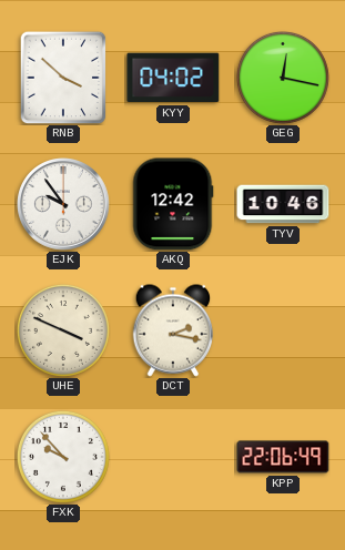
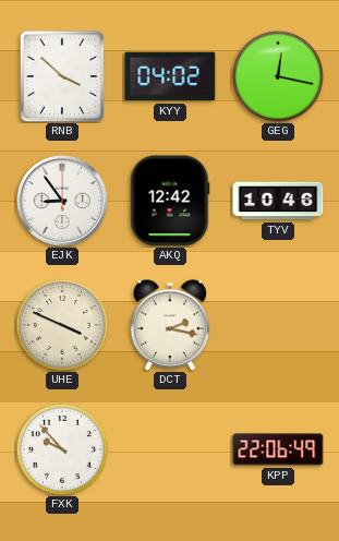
EJK: 9:54 -> 8:54
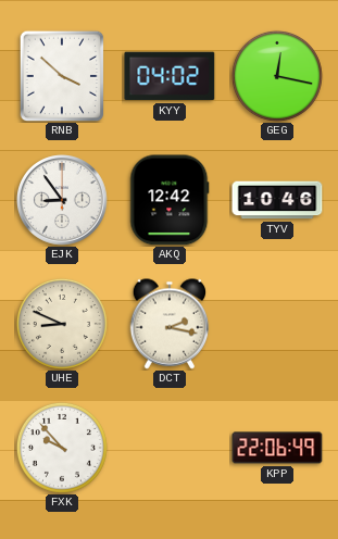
UHE: 3:49 -> 8:49
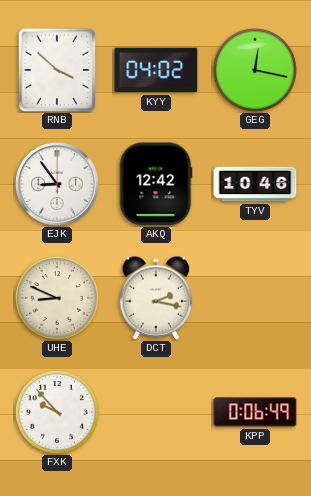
KPP: 22:06 -> 0:06
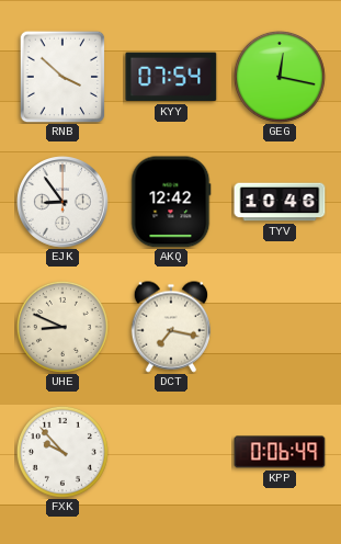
KYY: 04:02 -> 07:54
DCT: 2:17 -> 7:17
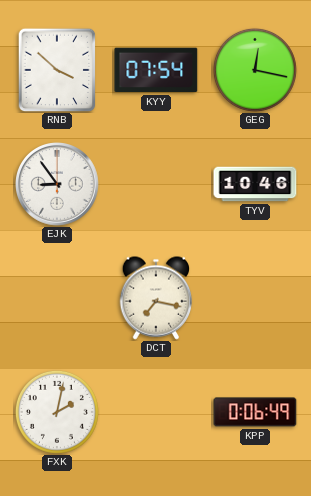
AKQ: 12:42 -> none
UHE: 8:49 -> none
FXK: 9:53 -> 2:02
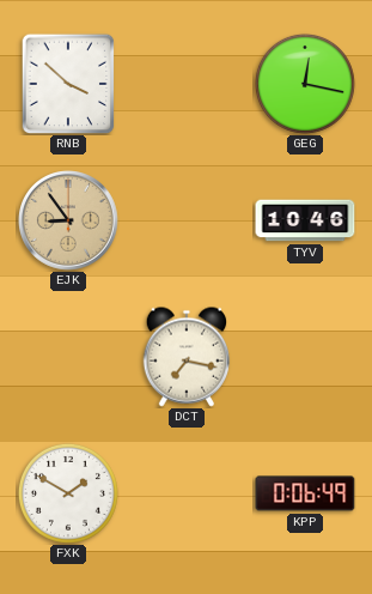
KYY: 07:54 -> none
EJK dial: white -> champagne
FXK: 2:02 -> 1:50
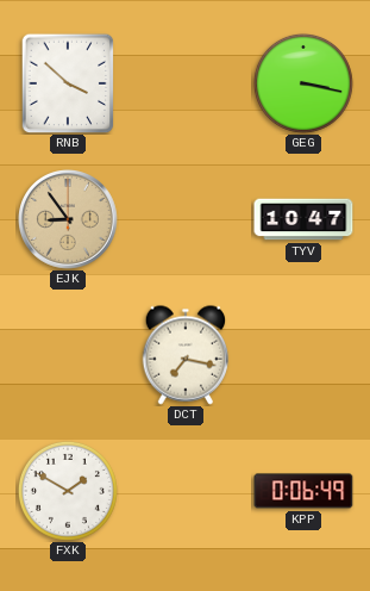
GEG: 12:17 -> 3:17
TYV: 10:46 -> 10:47
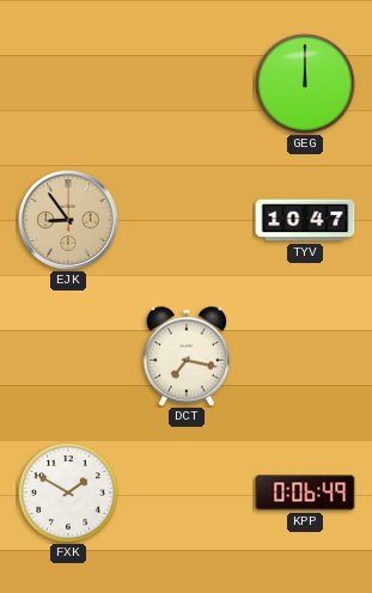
RNB: 3:52 -> none
GEG: 3:17 -> 12:00
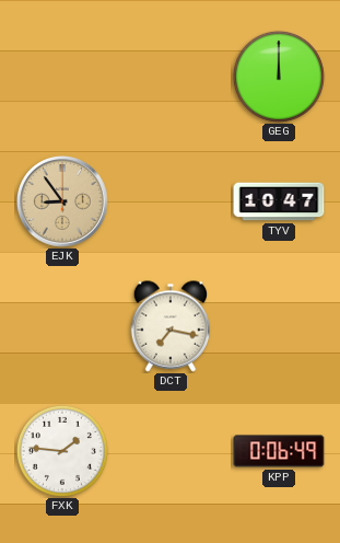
FXK: 1:50 -> 1:46
